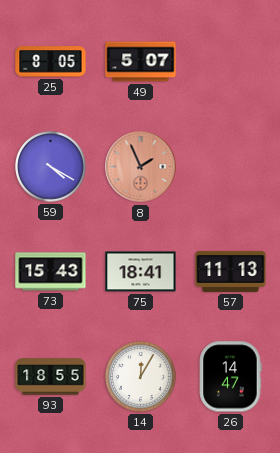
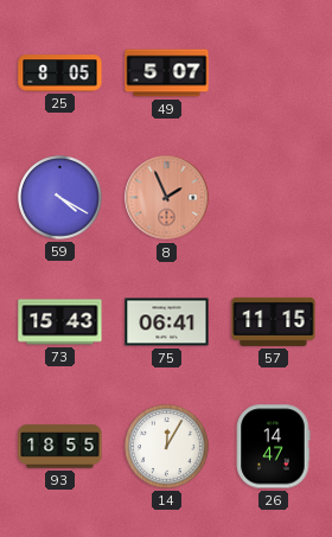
75: 18:41 -> 06:41
57: 11:13 -> 11:15
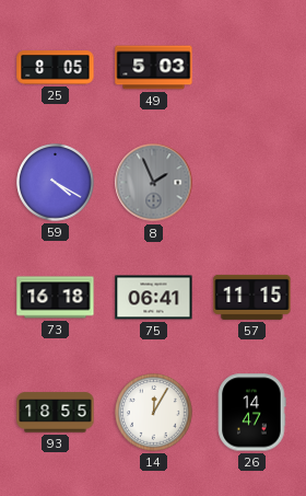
49: 5:07 -> 5:03
8 dial: salmon -> grey
73: 15:43 -> 16:18
